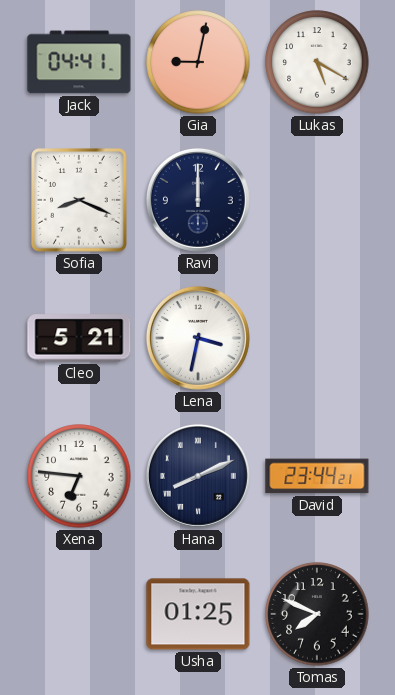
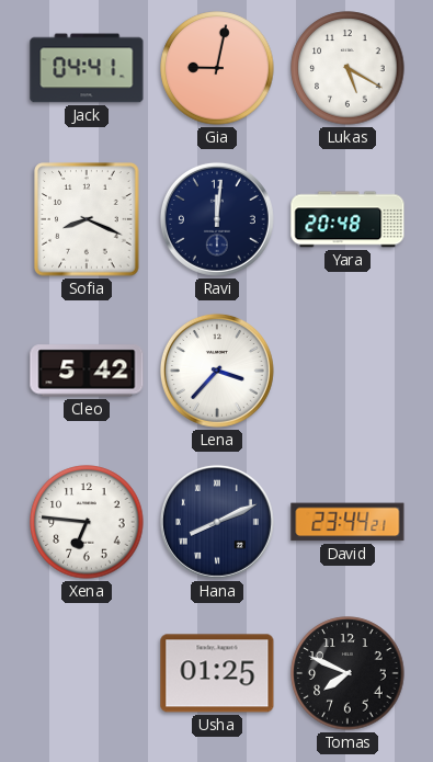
Ravi: 12:00 -> 12:01
Yara: none -> 20:48
Cleo: 5:21 -> 5:42
Lena: 3:32 -> 3:37
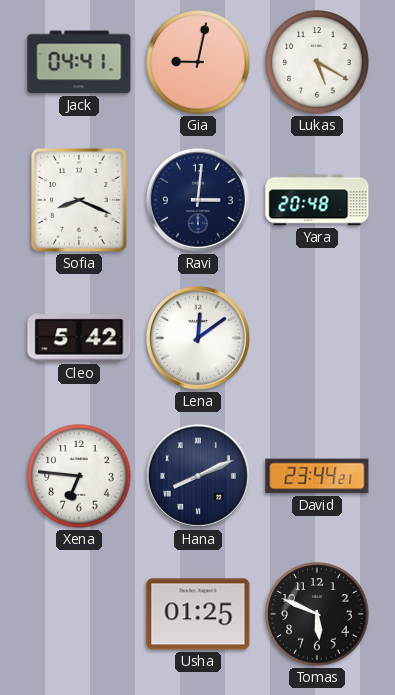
Ravi: 12:01 -> 3:01
Lena: 3:37 -> 12:09
Tomas: 7:49 -> 5:49
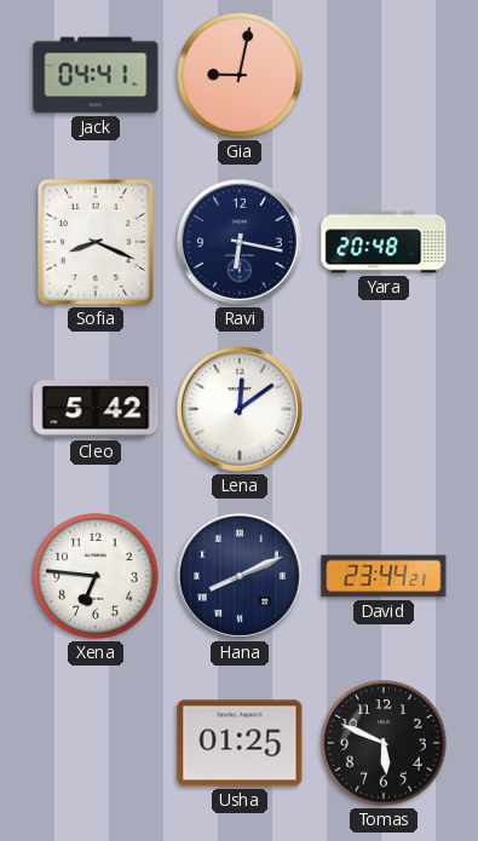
Lukas: 5:20 -> none
Ravi: 3:01 -> 6:17
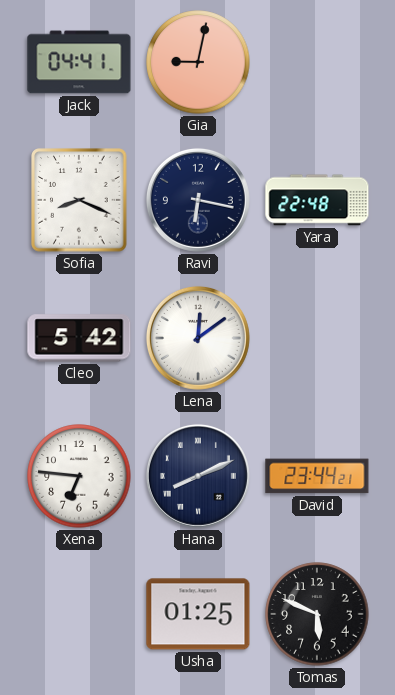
Yara: 20:48 -> 22:48
